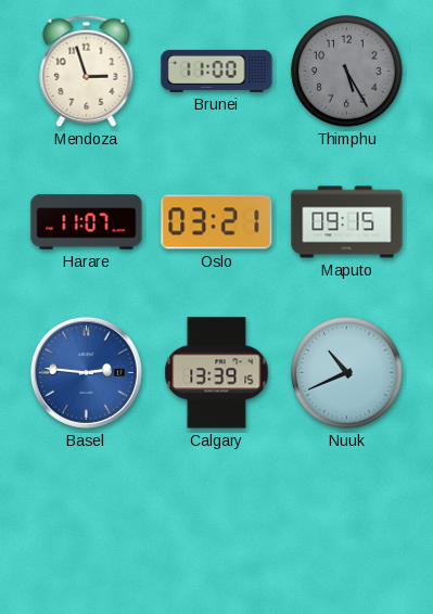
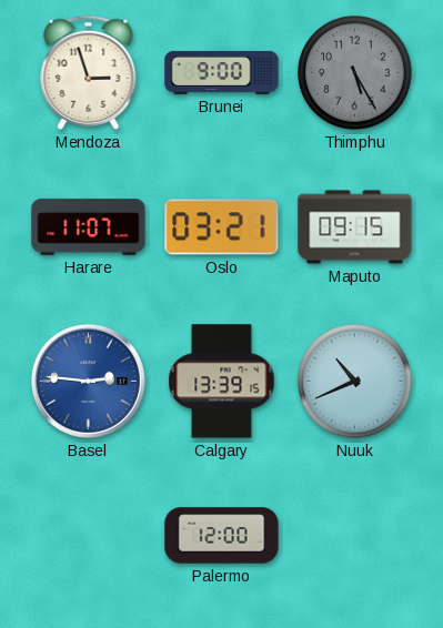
Brunei: 11:00 -> 9:00
Palermo: none -> 12:00
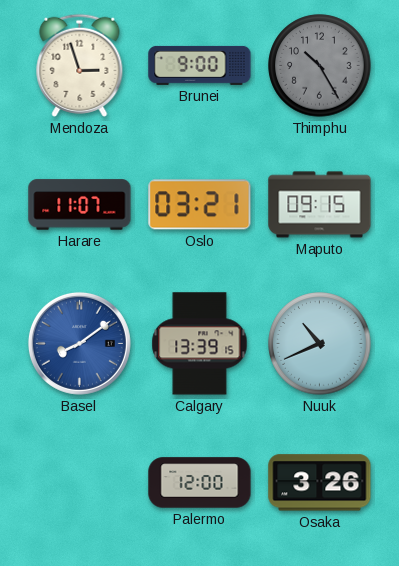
Thimphu: 5:25 -> 10:25
Basel: 2:46 -> 8:09
Osaka: none -> 3:26
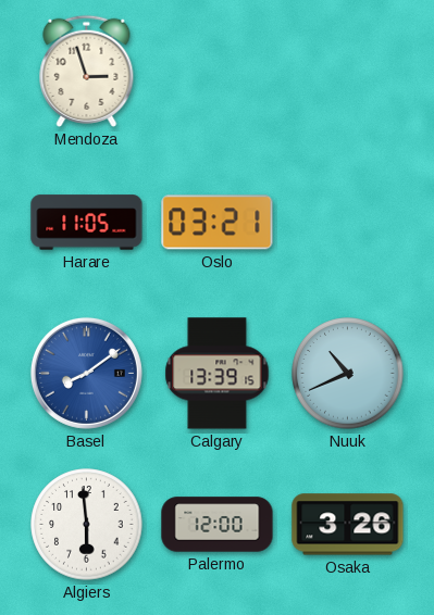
Brunei: 9:00 -> none
Thimphu: 10:25 -> none
Harare: 11:07 -> 11:05
Maputo: 09:15 -> none
Algiers: none -> 5:59
